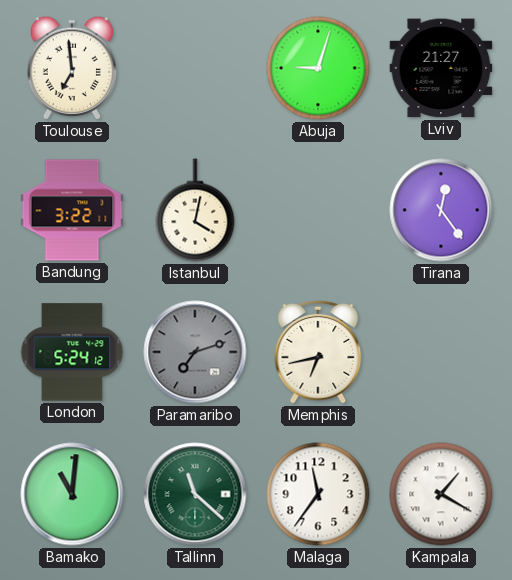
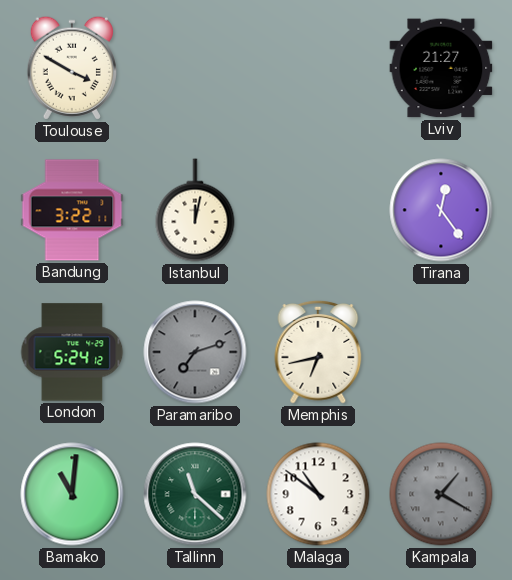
Toulouse: 6:59 -> 3:50
Abuja: 9:03 -> none
Istanbul: 4:02 -> 12:02
Malaga: 11:36 -> 10:51
Kampala dial: white -> grey
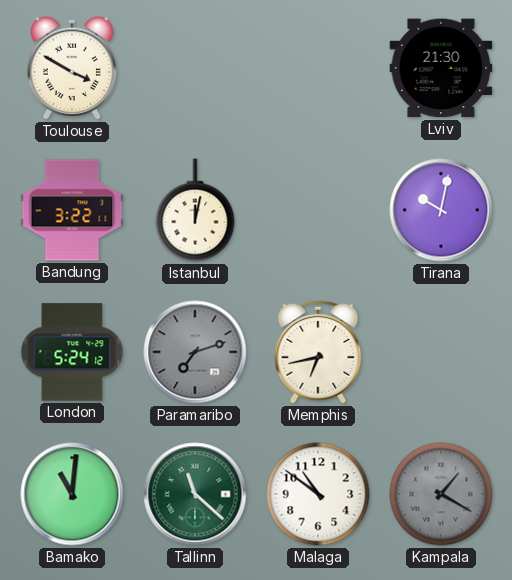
Lviv: 21:27 -> 21:30
Tirana: 12:24 -> 10:02
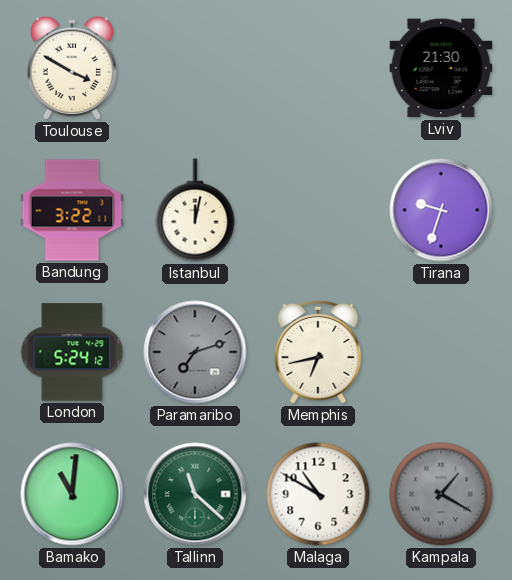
Tirana: 10:02 -> 9:33
Malaga: 10:51 -> 10:50
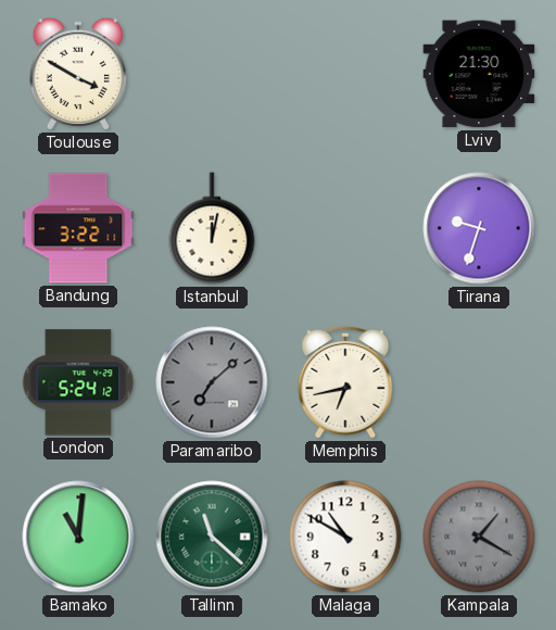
Paramaribo: 7:12 -> 7:08
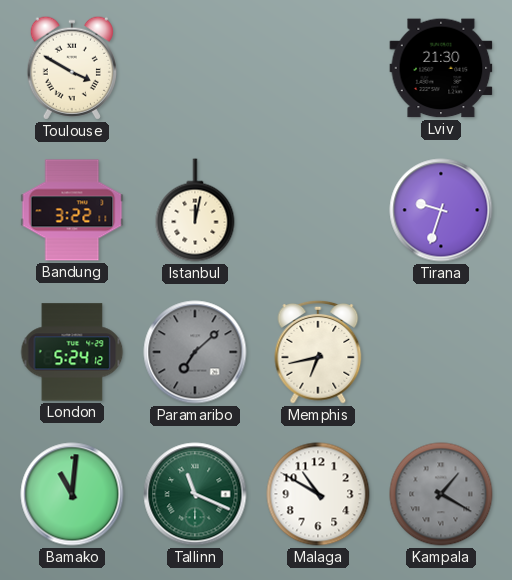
Tallinn: 11:22 -> 11:19
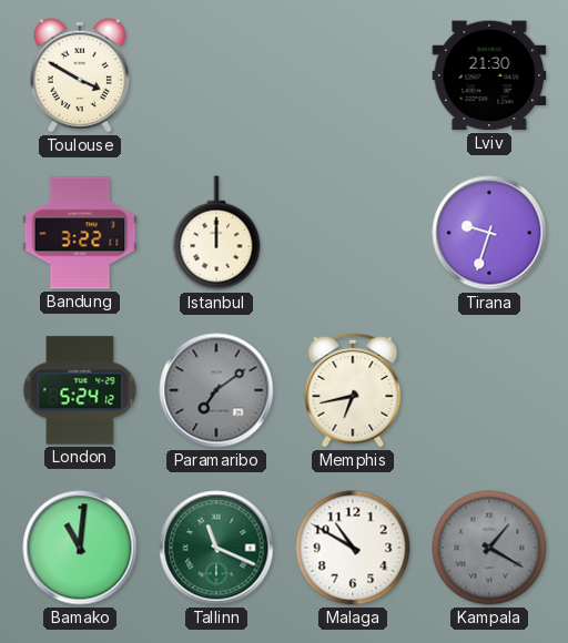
Istanbul: 12:02 -> 12:00
Paramaribo: 7:08 -> 7:09
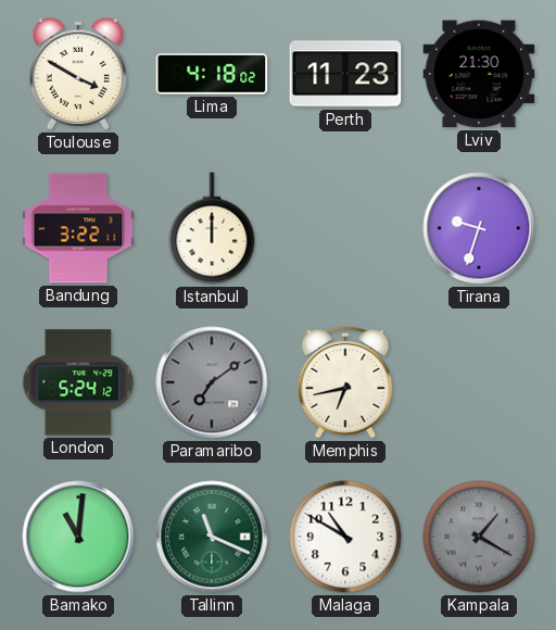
Lima: none -> 4:18
Perth: none -> 11:23
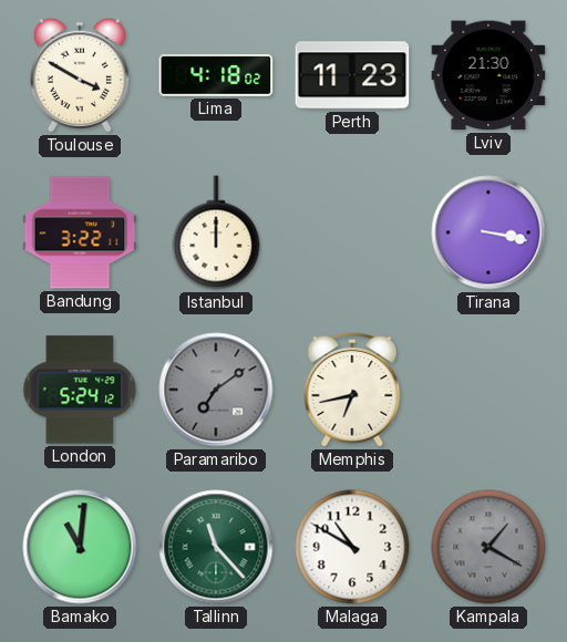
Tirana: 9:33 -> 3:17
Tallinn: 11:19 -> 11:23
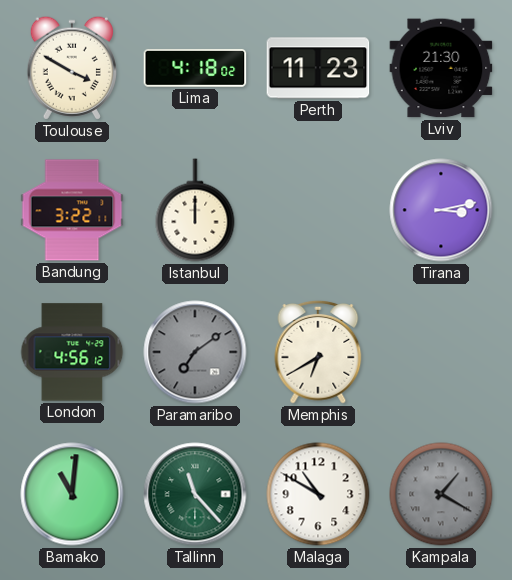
Tirana: 3:17 -> 3:13
London: 5:24 -> 4:56
Memphis: 6:43 -> 6:40
